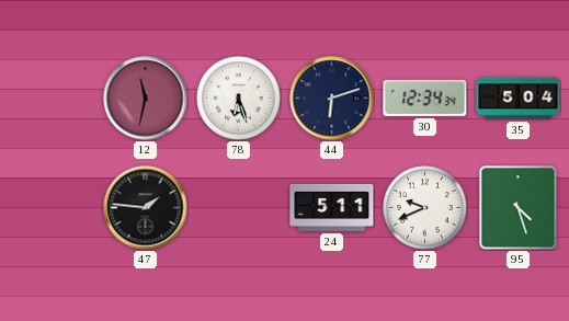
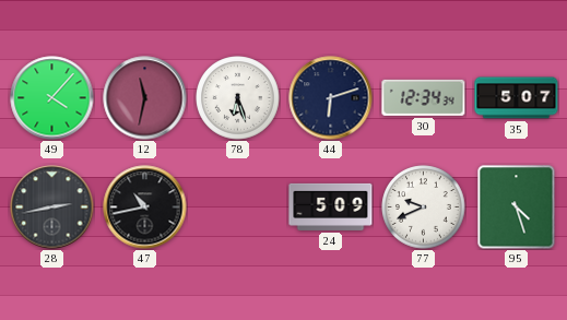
49: none -> 4:07
35: 5:04 -> 5:07
28: none -> 2:43
47: 1:46 -> 10:43
24: 5:11 -> 5:09
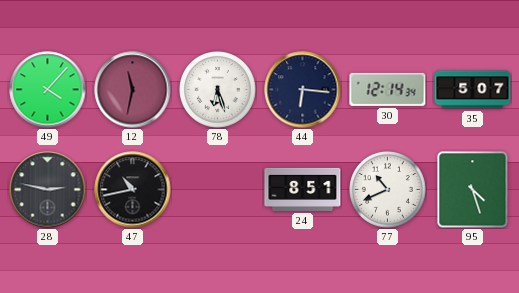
44: 6:12 -> 6:16
30: 12:34 -> 12:14
28: 2:43 -> 2:47
24: 5:09 -> 8:51
77: 9:41 -> 10:41
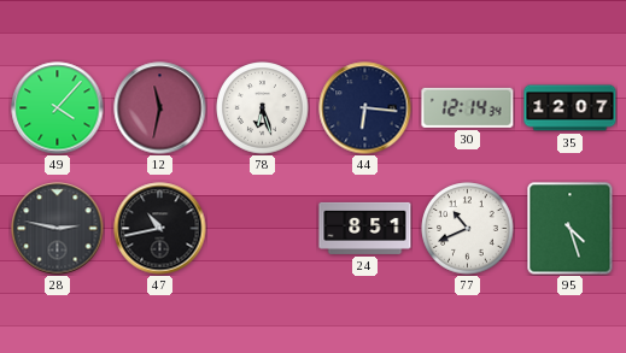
35: 5:07 -> 12:07
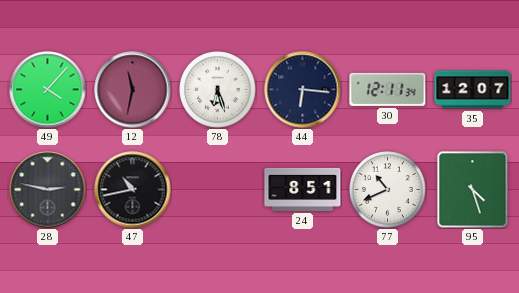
30: 12:14 -> 12:11
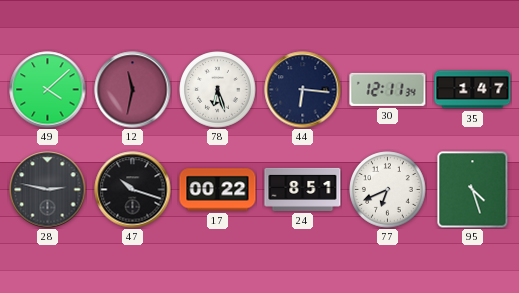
49: 4:07 -> 4:08
35: 12:07 -> 1:47
47: 10:43 -> 10:18
17: none -> 00:22
77: 10:41 -> 6:41
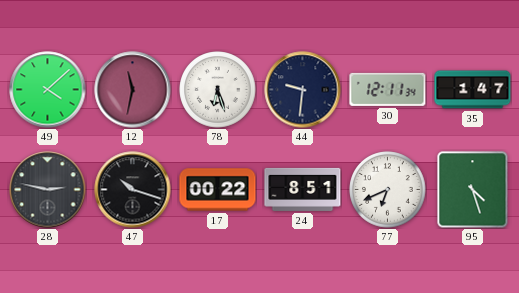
44: 6:16 -> 9:31
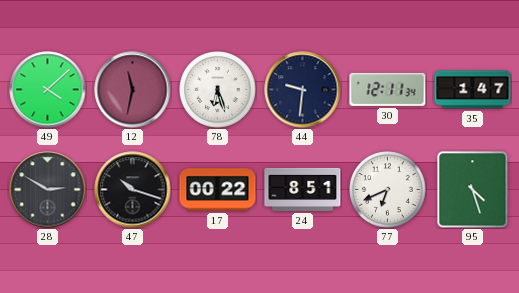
28: 2:47 -> 2:50
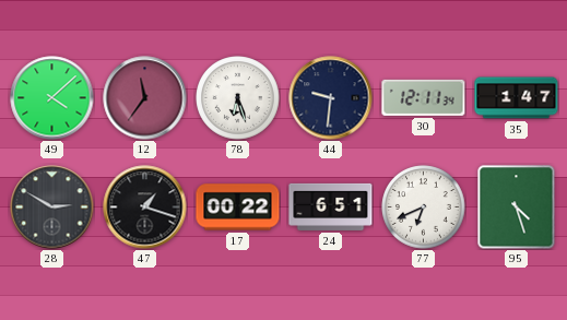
12: 11:32 -> 11:36
47: 10:18 -> 1:18
24: 8:51 -> 6:51
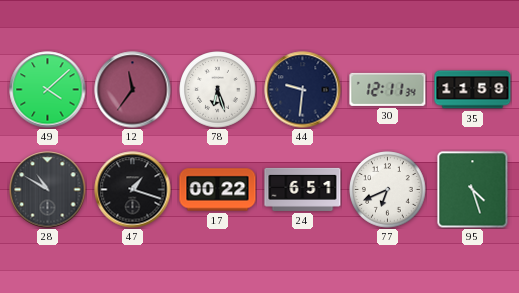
35: 1:47 -> 11:59
28: 2:50 -> 10:50
